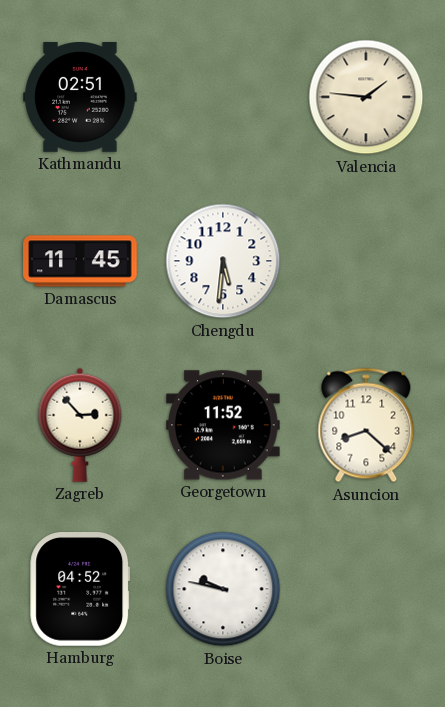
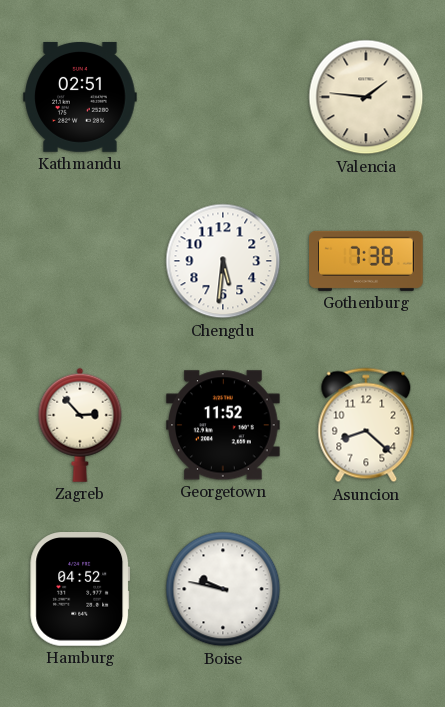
Damascus: 11:45 -> none
Gothenburg: none -> 7:38
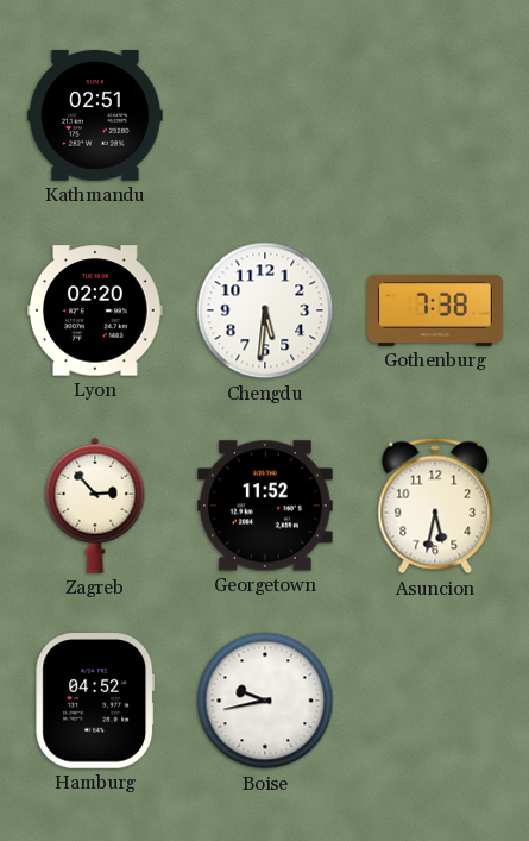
Valencia: 1:46 -> none
Lyon: none -> 02:20
Asuncion: 8:22 -> 5:32
Boise: 9:47 -> 9:43
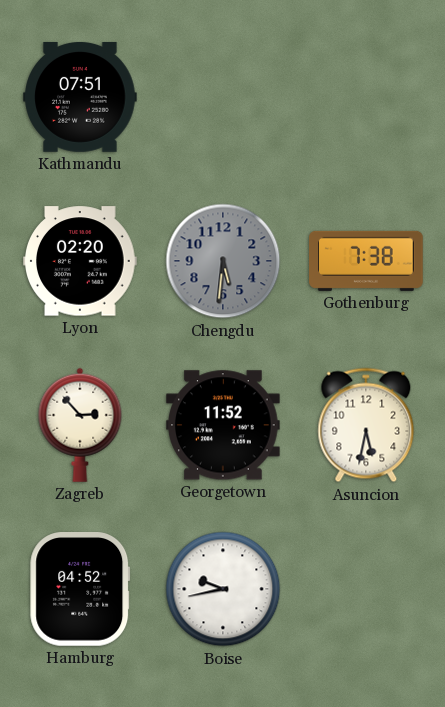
Kathmandu: 02:51 -> 07:51
Chengdu dial: white -> grey
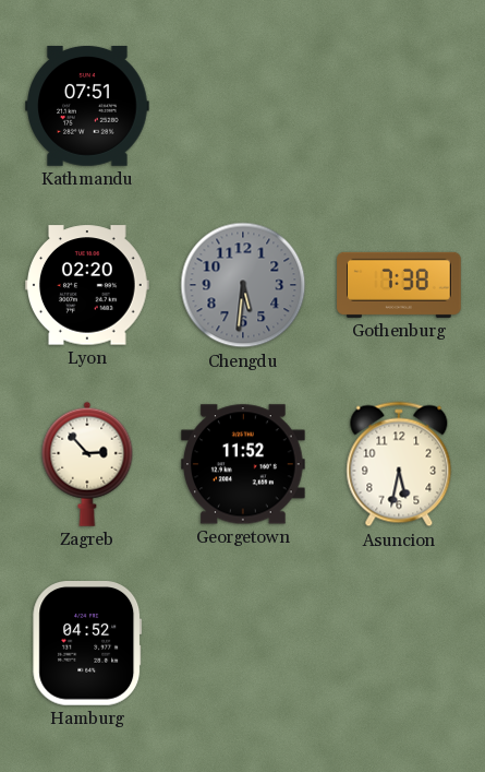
Boise: 9:43 -> none
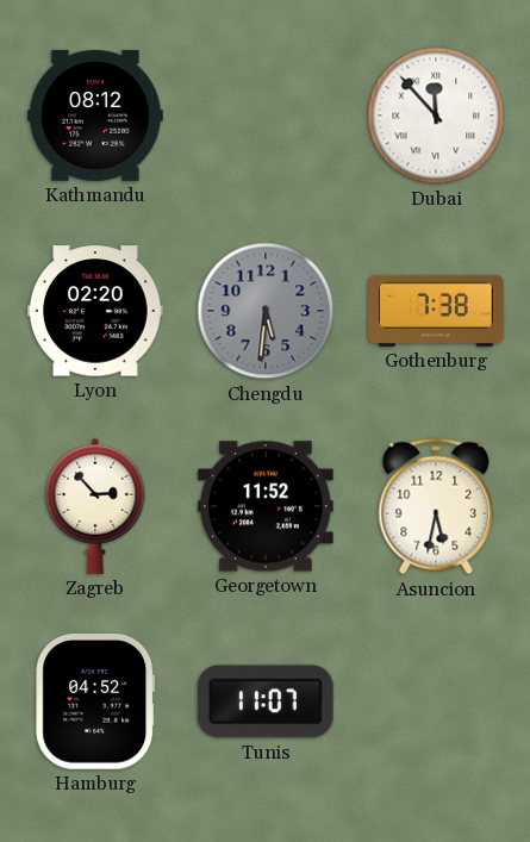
Kathmandu: 07:51 -> 08:12
Dubai: none -> 11:53
Tunis: none -> 11:07
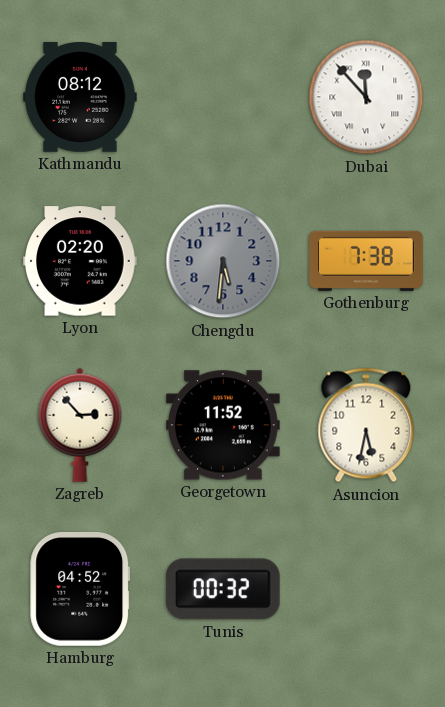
Tunis: 11:07 -> 00:32
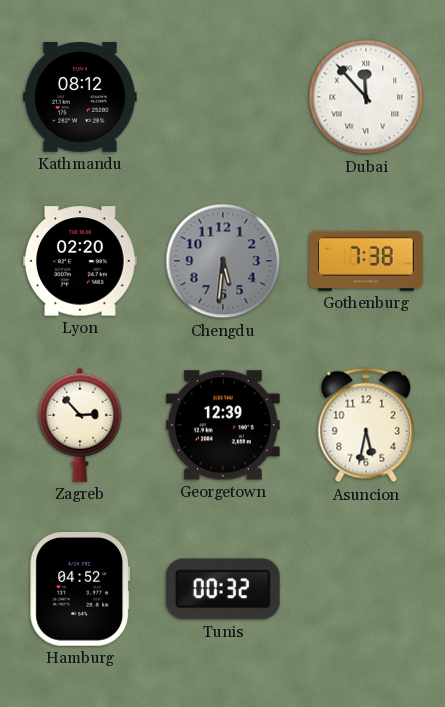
Georgetown: 11:52 -> 12:39
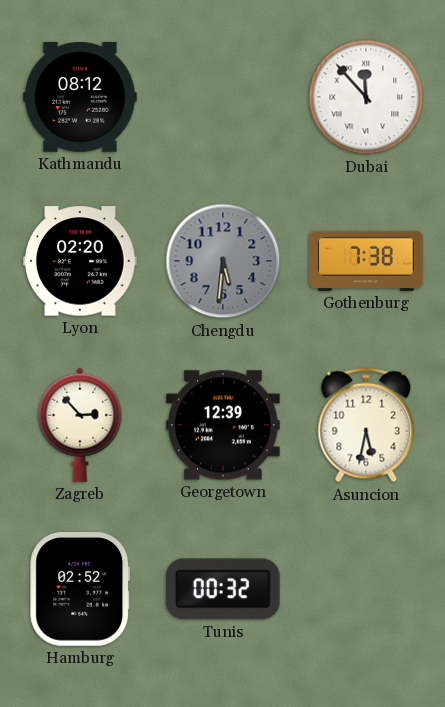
Hamburg: 04:52 -> 02:52
